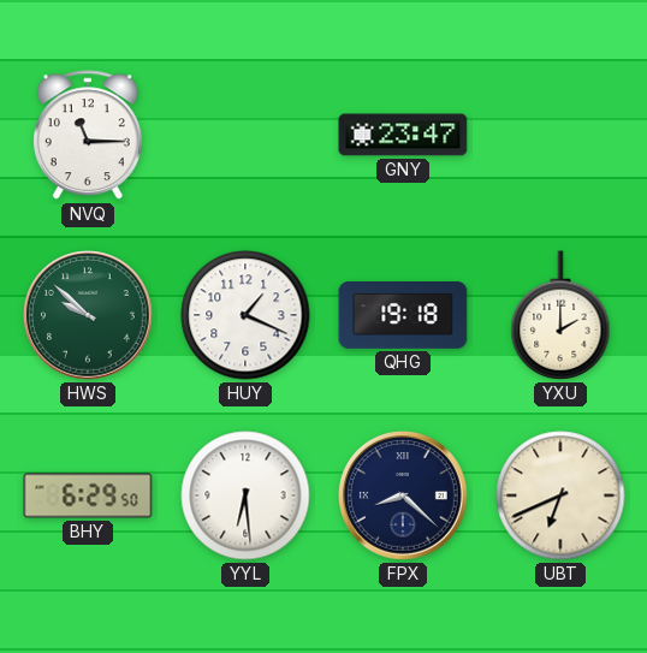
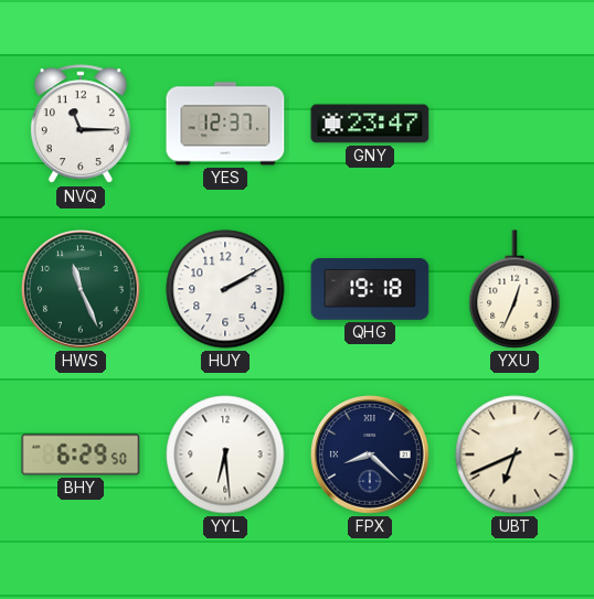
YES: none -> 12:37
HWS: 9:52 -> 11:26
HUY: 1:19 -> 2:10
YXU: 2:00 -> 12:34
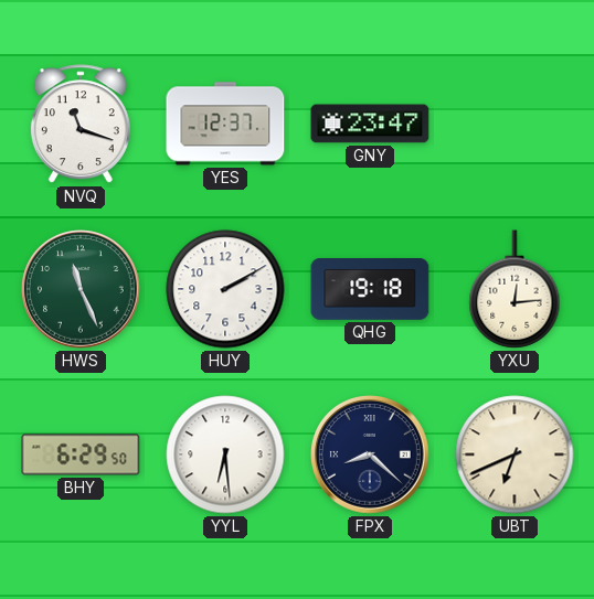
NVQ: 11:15 -> 11:18
YXU: 12:34 -> 12:14
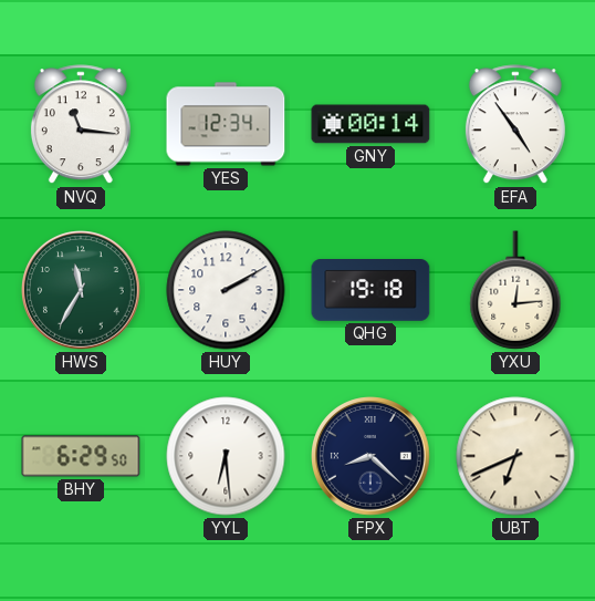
NVQ: 11:18 -> 11:16
YES: 12:37 -> 12:34
GNY: 23:47 -> 00:14
EFA: none -> 4:54
HWS: 11:26 -> 11:35
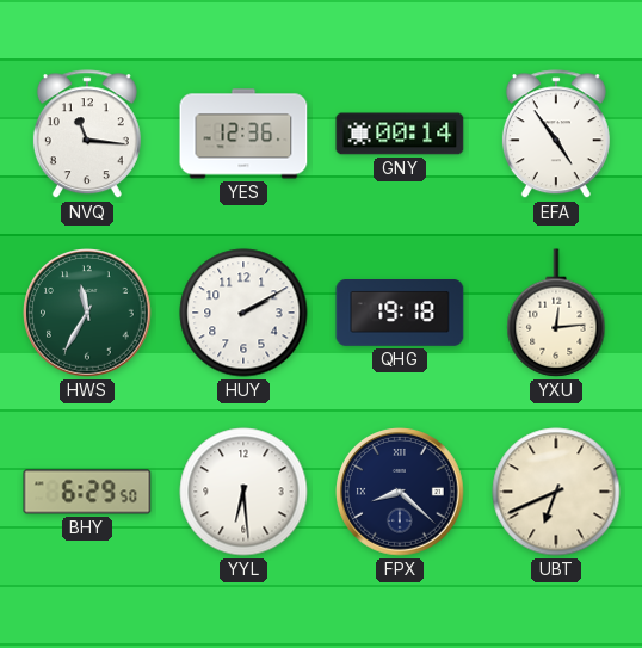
YES: 12:34 -> 12:36
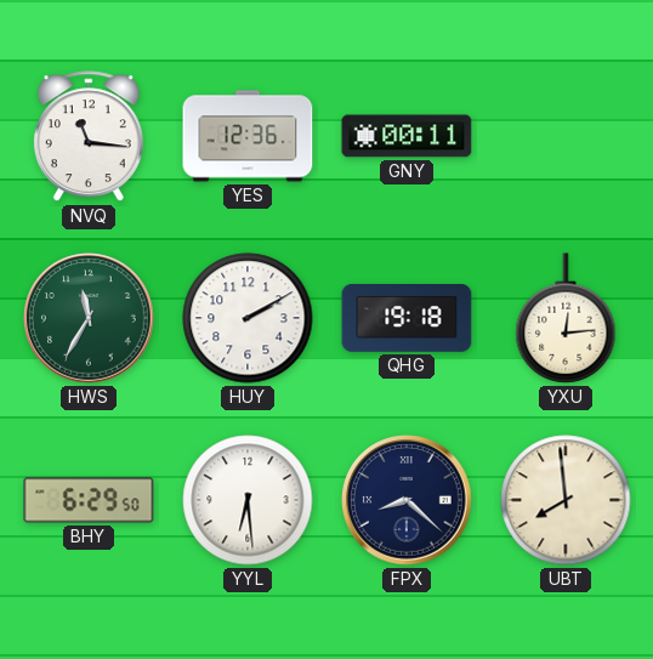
GNY: 00:14 -> 00:11
EFA: 4:54 -> none
UBT: 6:41 -> 7:59
